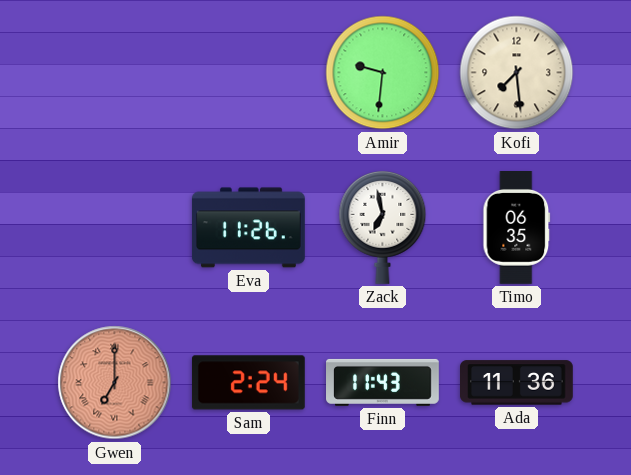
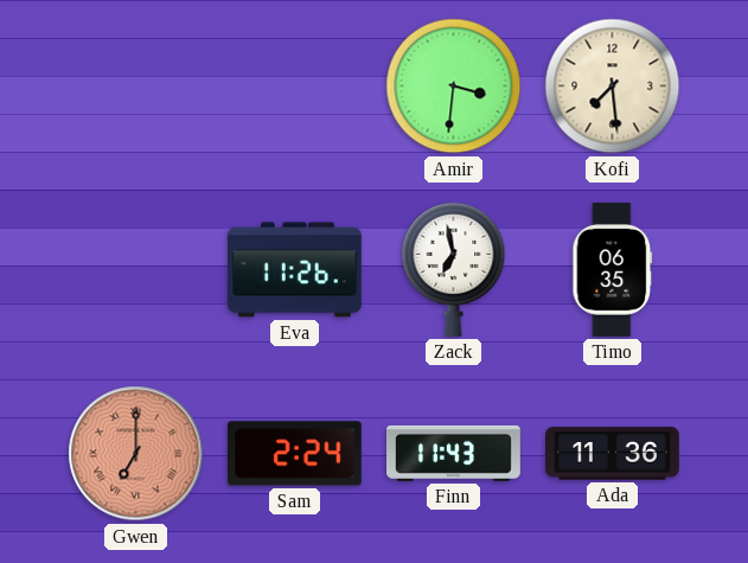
Amir: 9:31 -> 3:31
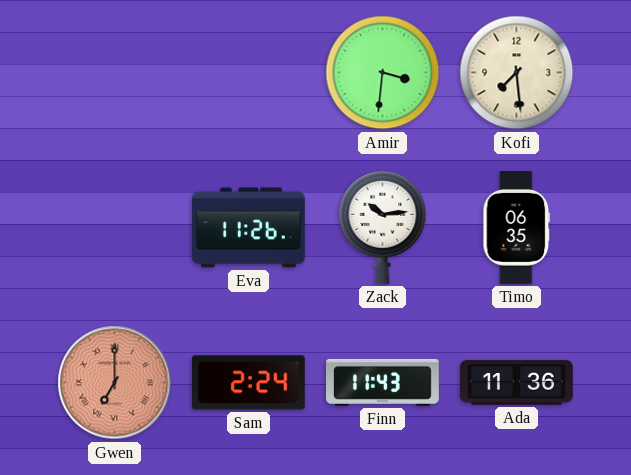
Zack: 6:58 -> 10:14
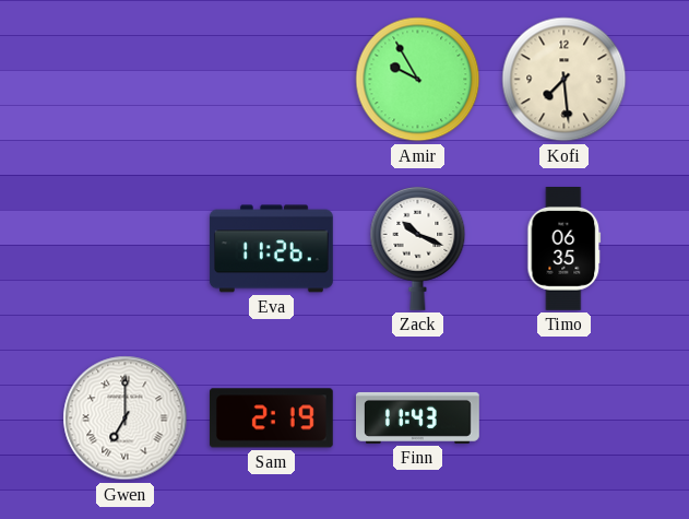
Amir: 3:31 -> 9:55
Zack: 10:14 -> 10:19
Gwen dial: salmon -> white
Sam: 2:24 -> 2:19
Ada: 11:36 -> none
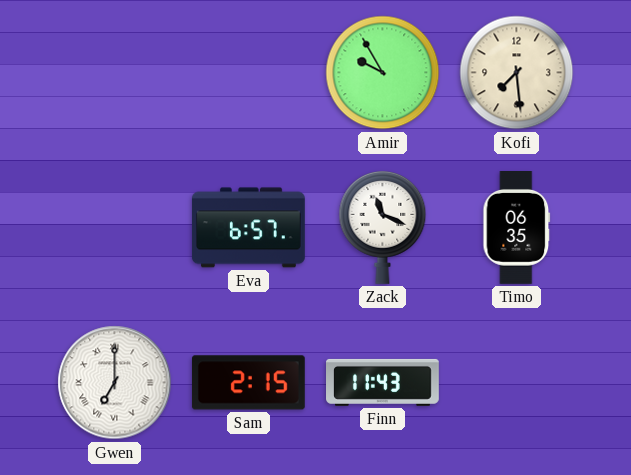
Eva: 11:26 -> 6:57
Zack: 10:19 -> 11:19
Sam: 2:19 -> 2:15
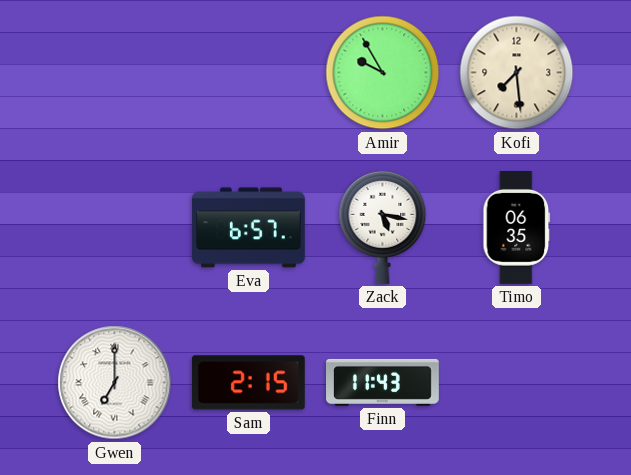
Zack: 11:19 -> 5:17
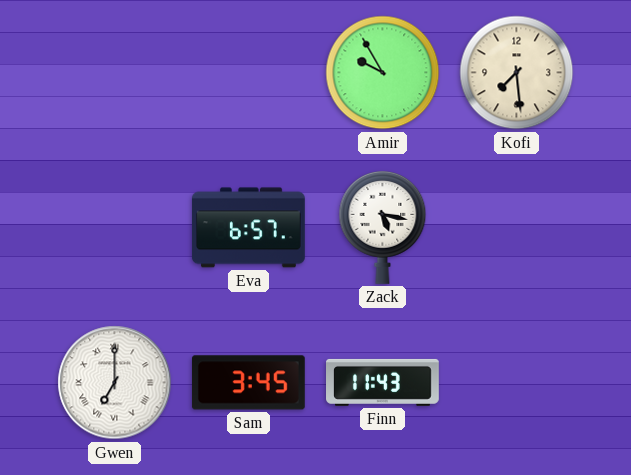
Timo: 06:35 -> none
Sam: 2:15 -> 3:45
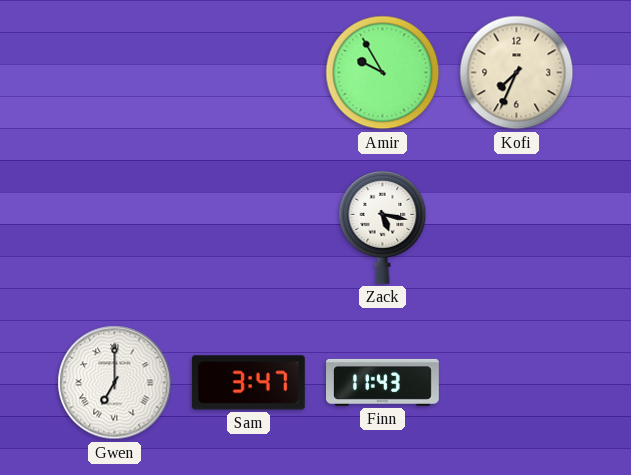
Kofi: 7:29 -> 7:34
Eva: 6:57 -> none
Sam: 3:45 -> 3:47
